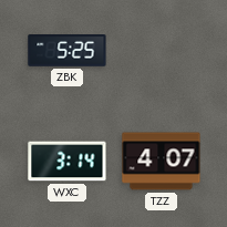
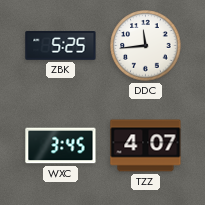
DDC: none -> 11:44
WXC: 3:14 -> 3:45
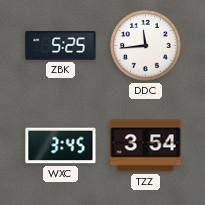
TZZ: 4:07 -> 3:54
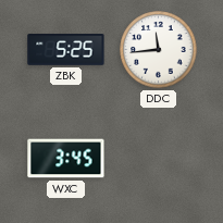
TZZ: 3:54 -> none
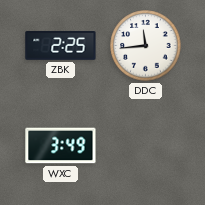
ZBK: 5:25 -> 2:25
WXC: 3:45 -> 3:49
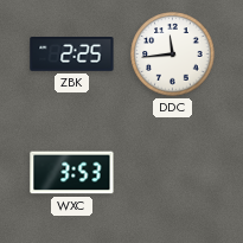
WXC: 3:49 -> 3:53
